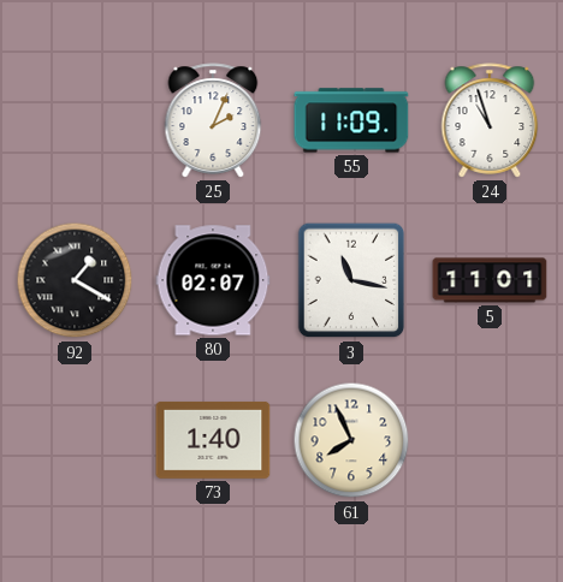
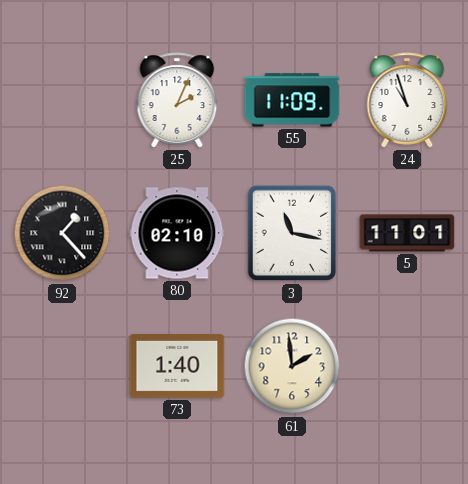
92: 1:20 -> 1:23
80: 02:07 -> 02:10
61: 7:56 -> 1:59
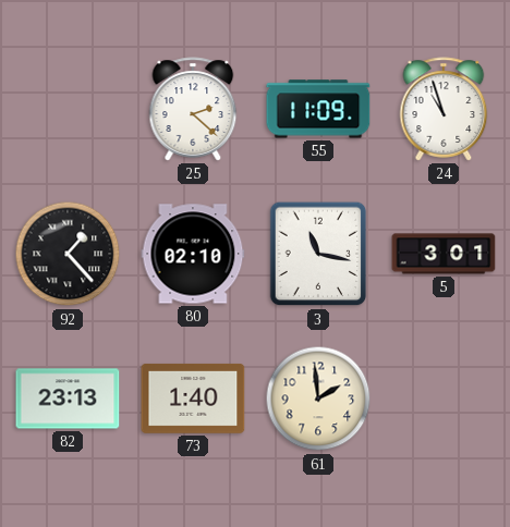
25: 2:04 -> 2:22
5: 11:01 -> 3:01
82: none -> 23:13
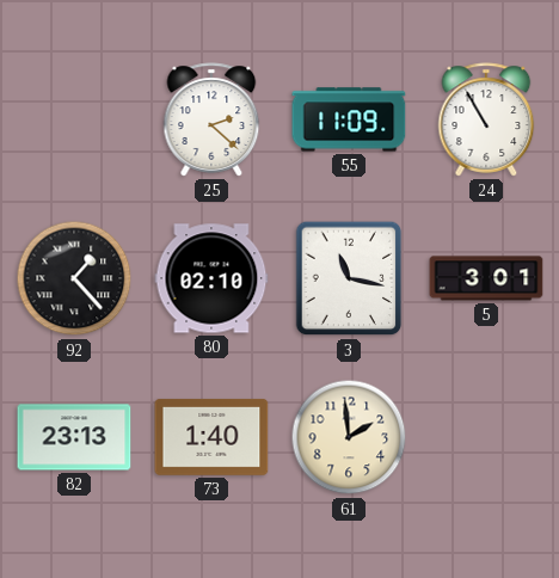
24: 10:57 -> 10:55
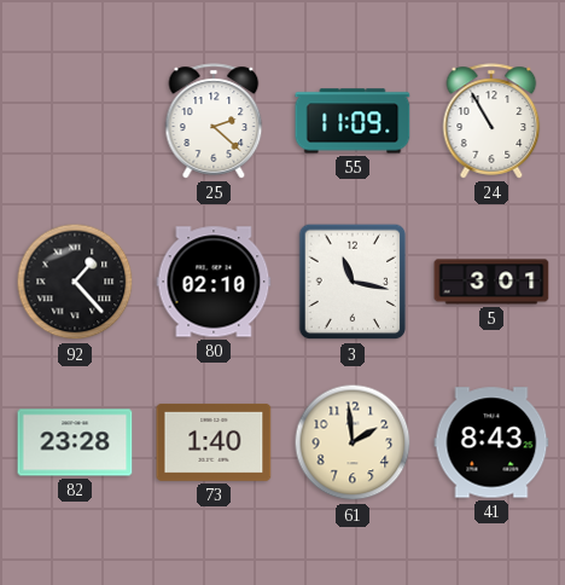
82: 23:13 -> 23:28
41: none -> 8:43
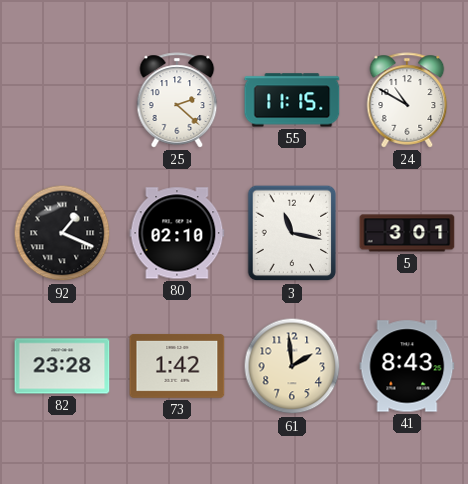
55: 11:09 -> 11:15
24: 10:55 -> 10:50
92: 1:23 -> 1:19
73: 1:40 -> 1:42
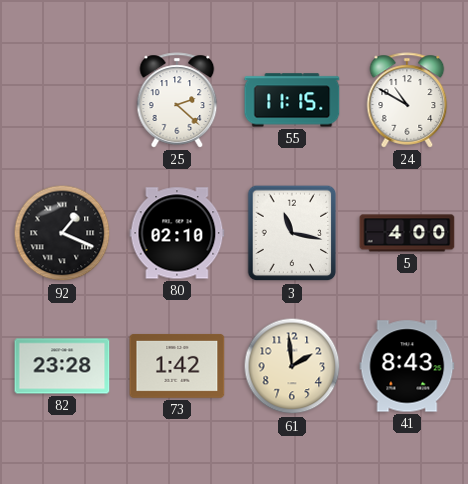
5: 3:01 -> 4:00
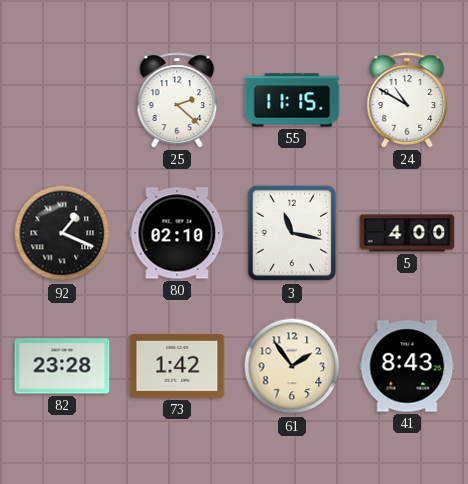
61: 1:59 -> 1:54
